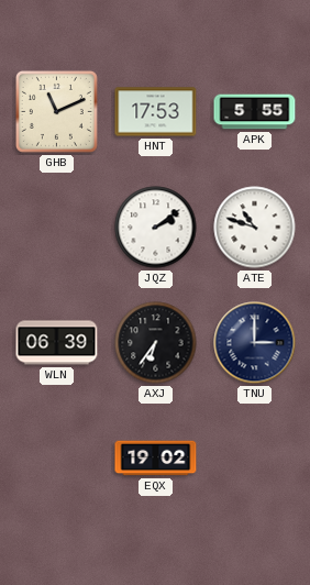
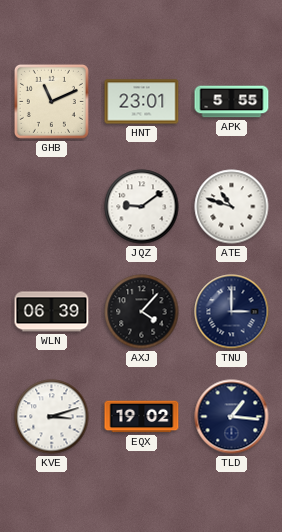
HNT: 17:53 -> 23:01
JQZ: 2:09 -> 9:09
AXJ: 6:36 -> 4:07
KVE: none -> 3:12
TLD: none -> 1:16
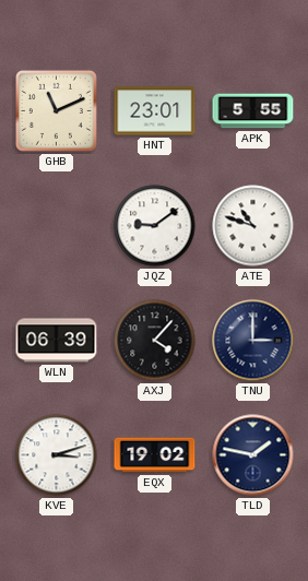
TLD: 1:16 -> 1:47
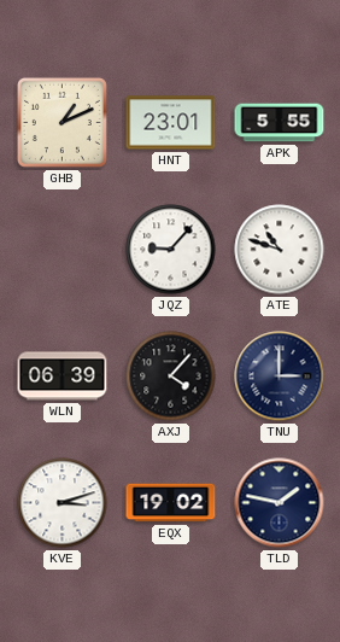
GHB: 11:11 -> 1:11
JQZ: 9:09 -> 9:07
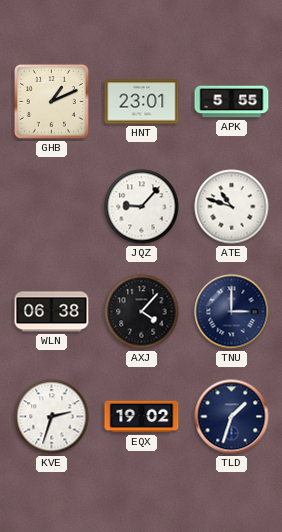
WLN: 06:39 -> 06:38
KVE: 3:12 -> 2:33
TLD: 1:47 -> 1:33
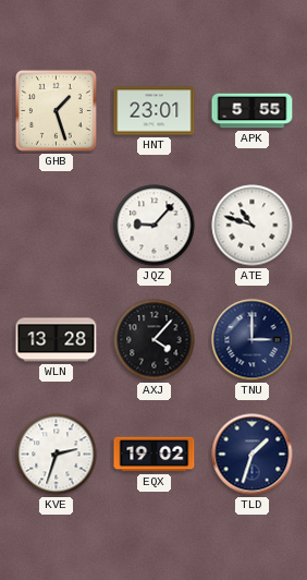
GHB: 1:11 -> 1:27
WLN: 06:38 -> 13:28
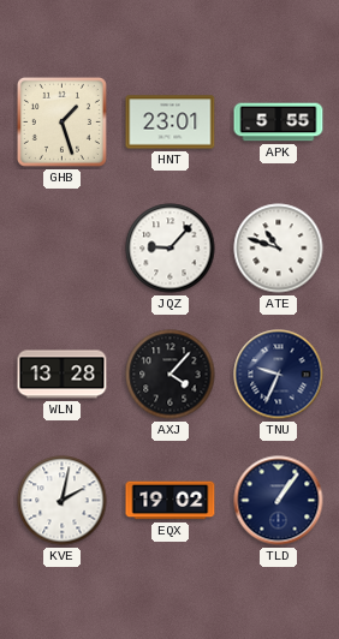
TNU: 3:00 -> 9:34
KVE: 2:33 -> 2:02
TLD: 1:33 -> 1:06
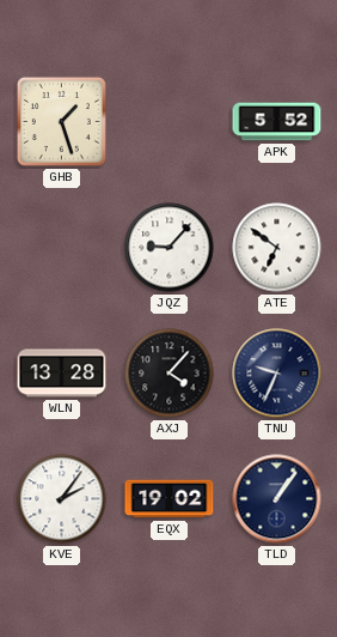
HNT: 23:01 -> none
APK: 5:55 -> 5:52
ATE: 10:48 -> 6:51
KVE: 2:02 -> 2:06
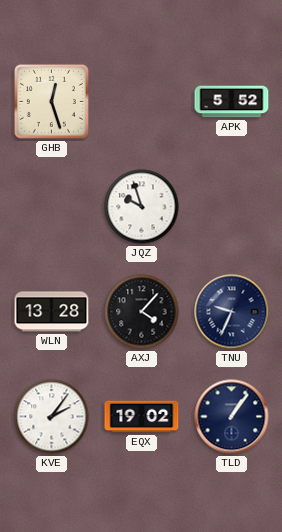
GHB: 1:27 -> 12:27
JQZ: 9:07 -> 9:57
ATE: 6:51 -> none
